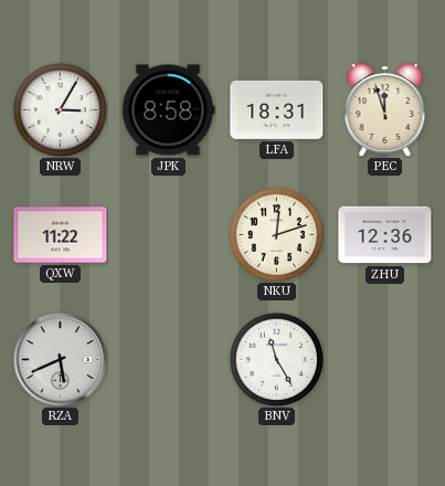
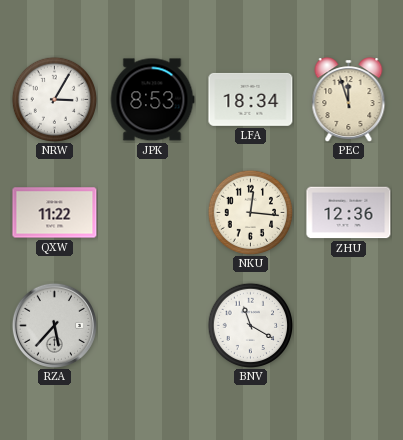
JPK: 8:58 -> 8:53
LFA: 18:31 -> 18:34
NKU: 12:12 -> 12:16
RZA: 5:41 -> 5:37
BNV: 11:25 -> 11:20
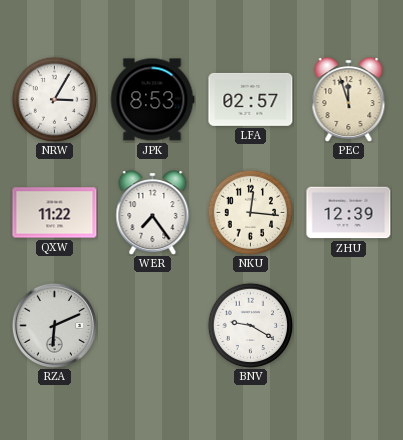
LFA: 18:34 -> 02:57
WER: none -> 7:24
ZHU: 12:36 -> 12:39
RZA: 5:37 -> 6:11
BNV: 11:20 -> 9:20
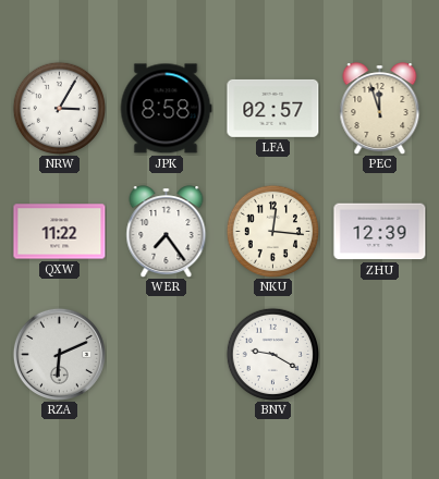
JPK: 8:53 -> 8:58
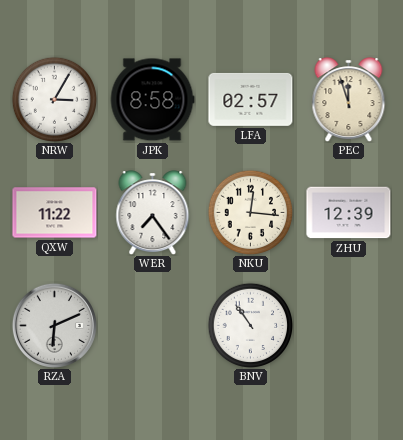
BNV: 9:20 -> 10:54
